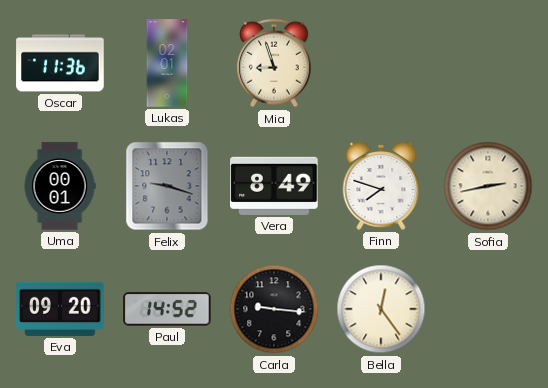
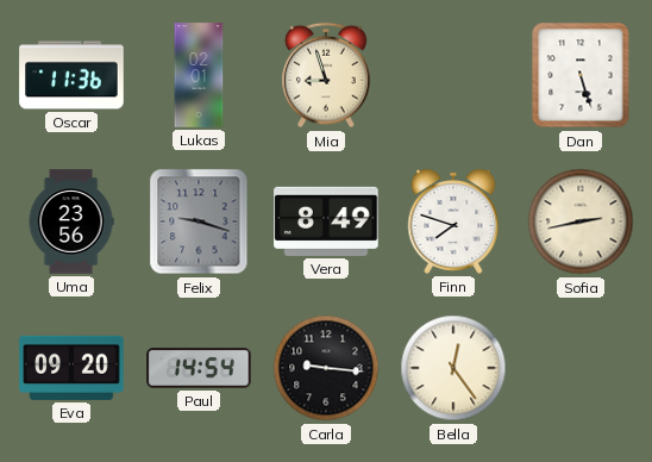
Dan: none -> 5:27
Uma: 00:01 -> 23:56
Paul: 14:52 -> 14:54
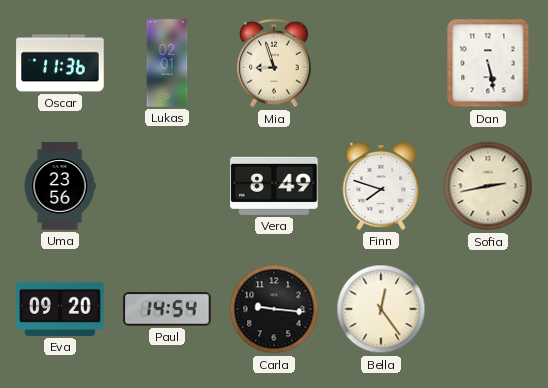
Dan: 5:27 -> 5:28
Felix: 9:18 -> none
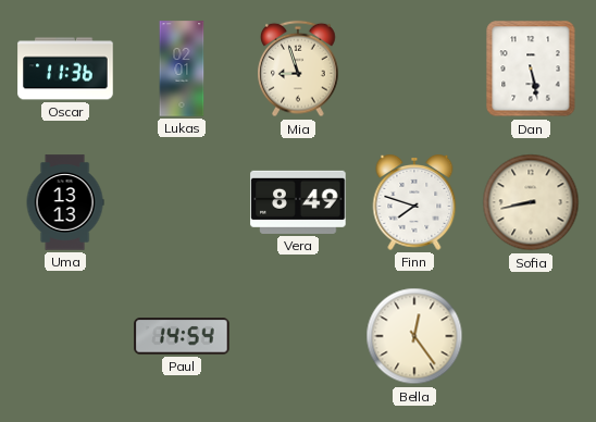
Uma: 23:56 -> 13:13
Sofia: 2:43 -> 8:43
Eva: 09:20 -> none
Carla: 9:16 -> none
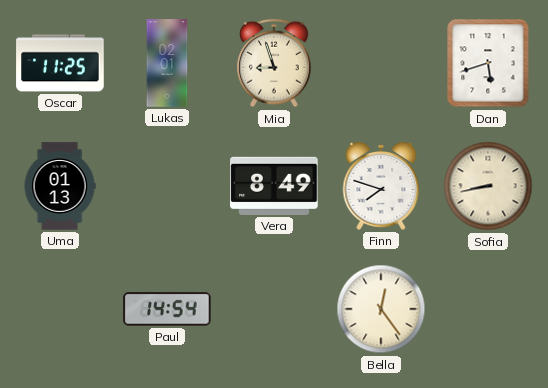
Oscar: 11:36 -> 11:25
Dan: 5:28 -> 5:42
Uma: 13:13 -> 01:13
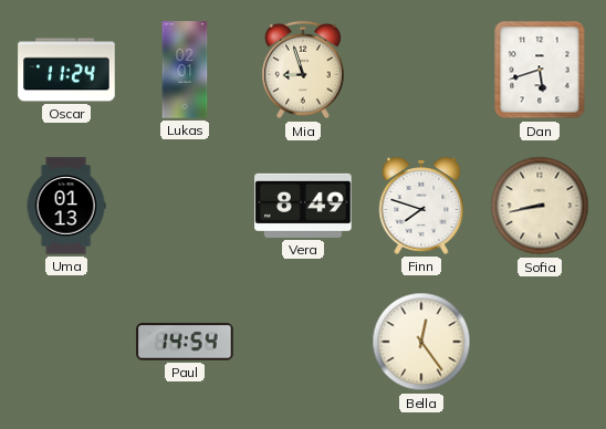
Oscar: 11:25 -> 11:24
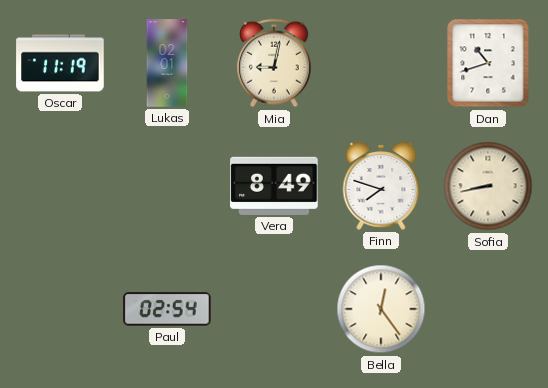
Oscar: 11:24 -> 11:19
Mia: 8:57 -> 9:02
Dan: 5:42 -> 10:42
Uma: 01:13 -> none
Paul: 14:54 -> 02:54
